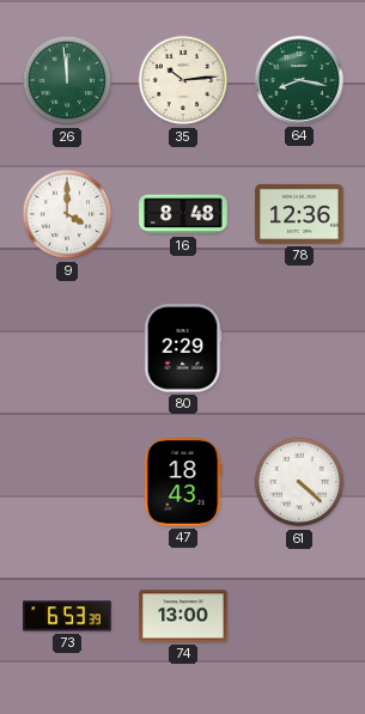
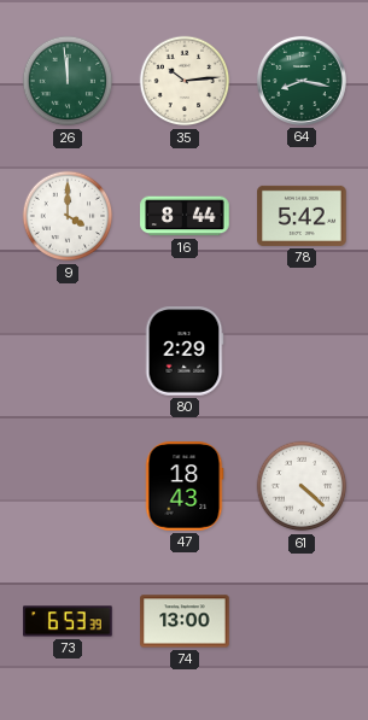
16: 8:48 -> 8:44
78: 12:36 -> 5:42
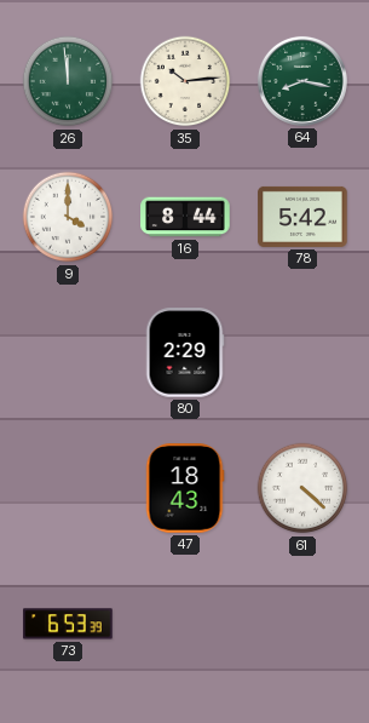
74: 13:00 -> none
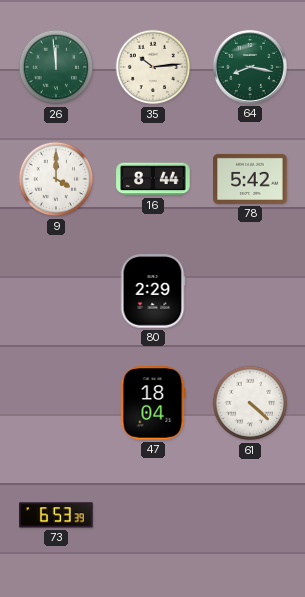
47: 18:43 -> 18:04
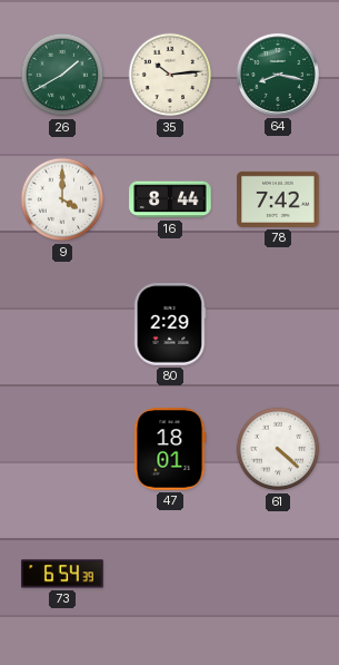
26: 11:59 -> 1:40
78: 5:42 -> 7:42
47: 18:04 -> 18:01
73: 6:53 -> 6:54
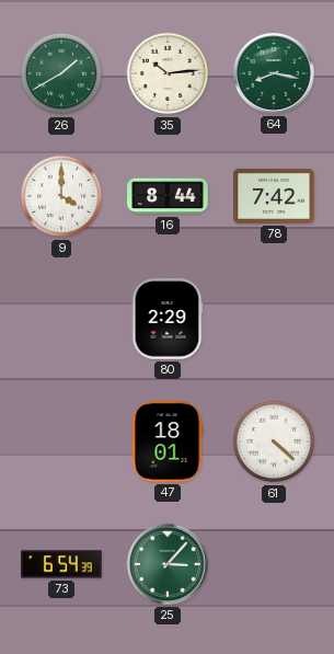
25: none -> 3:07
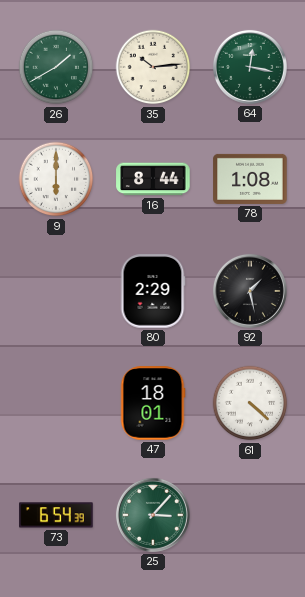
64: 8:17 -> 12:17
9: 4:00 -> 6:00
78: 7:42 -> 1:08
92: none -> 1:28
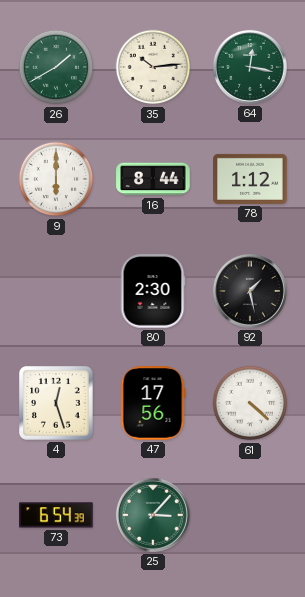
78: 1:08 -> 1:12
80: 2:29 -> 2:30
4: none -> 12:27
47: 18:01 -> 17:56
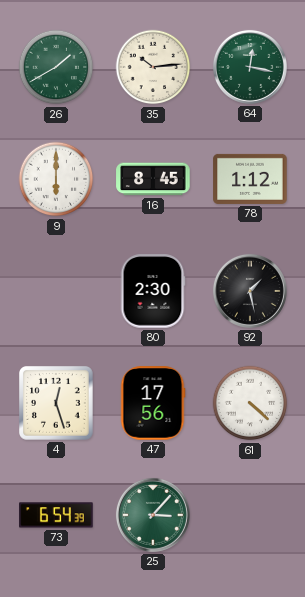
16: 8:44 -> 8:45
